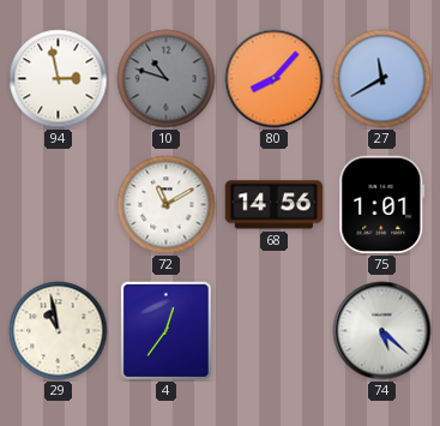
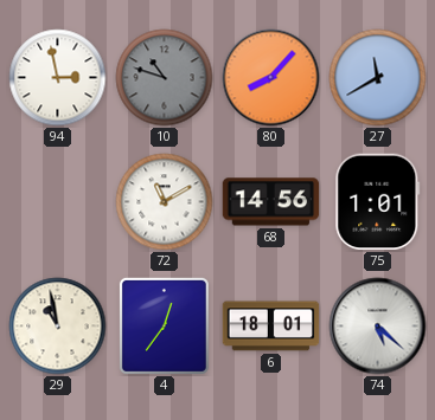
6: none -> 18:01
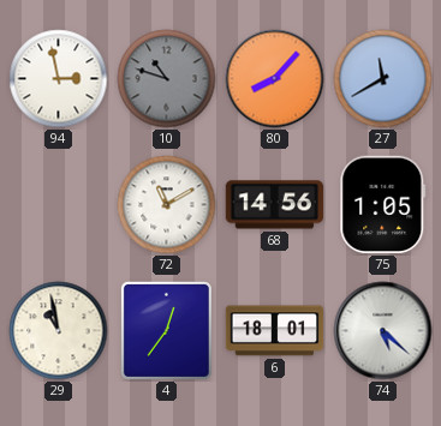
75: 1:01 -> 1:05
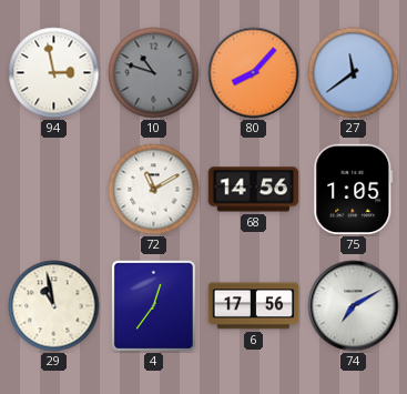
27: 11:40 -> 11:39
6: 18:01 -> 17:56
74: 5:22 -> 7:10
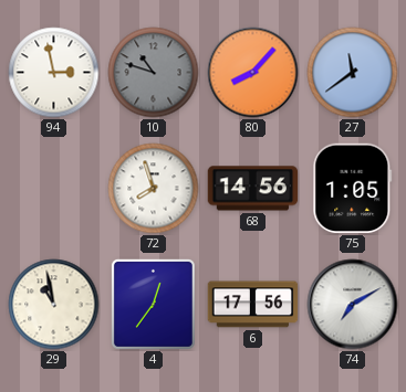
72: 11:10 -> 7:57
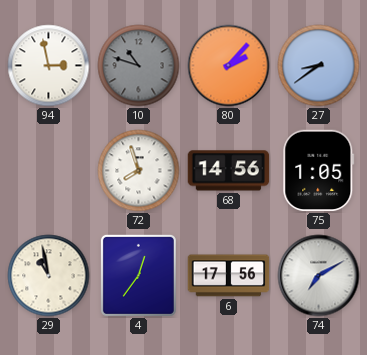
80: 8:07 -> 2:07
27: 11:39 -> 8:39
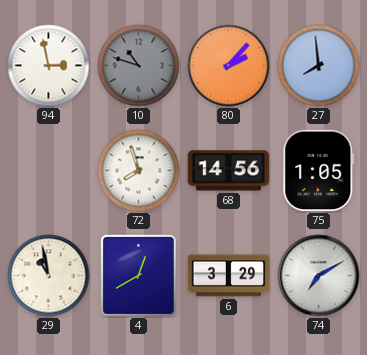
27: 8:39 -> 7:59
4: 12:36 -> 12:40
6: 17:56 -> 3:29
